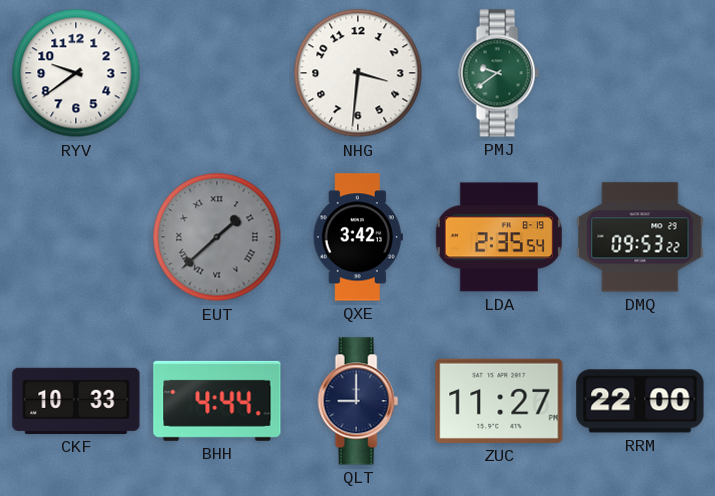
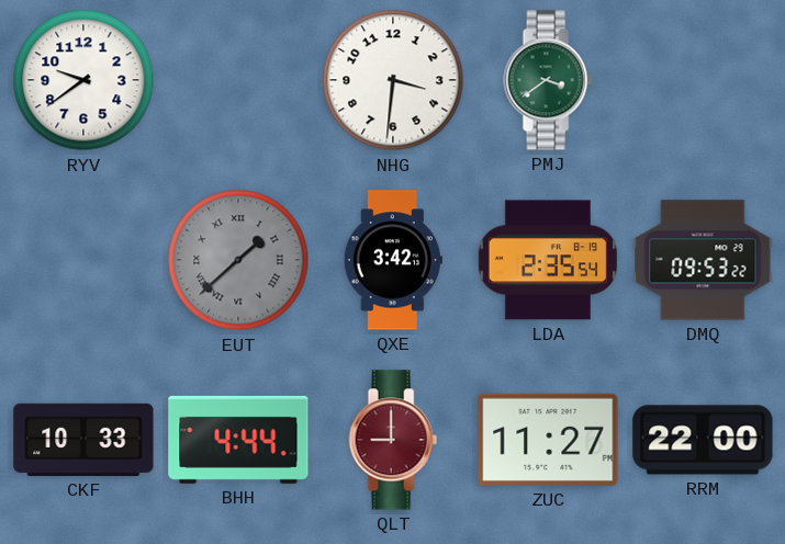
PMJ: 9:39 -> 3:39
QLT dial: navy -> burgundy
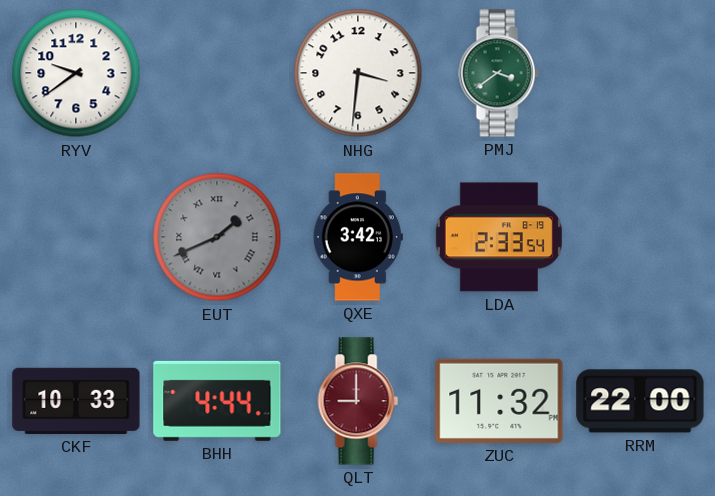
EUT: 1:38 -> 1:41
LDA: 2:35 -> 2:33
DMQ: 09:53 -> none
ZUC: 11:27 -> 11:32
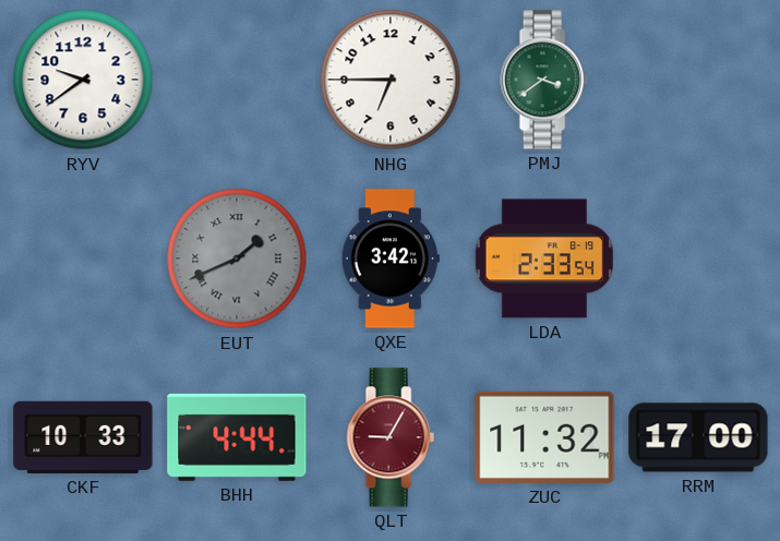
NHG: 3:31 -> 6:45
QLT: 9:00 -> 9:05
RRM: 22:00 -> 17:00
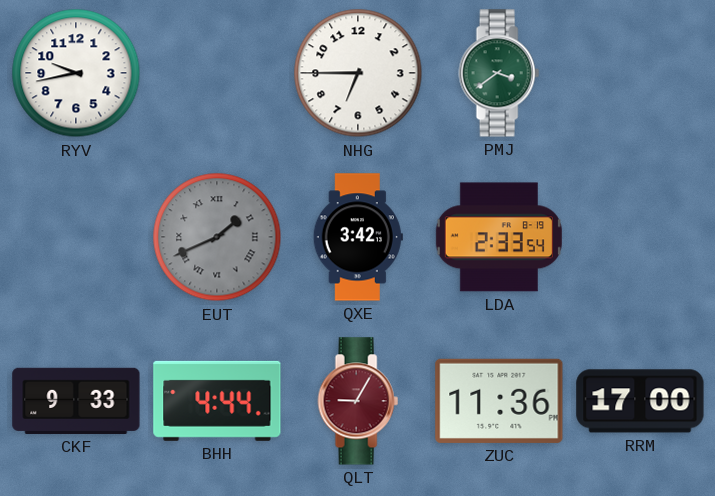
RYV: 9:39 -> 9:43
CKF: 10:33 -> 9:33
ZUC: 11:32 -> 11:36
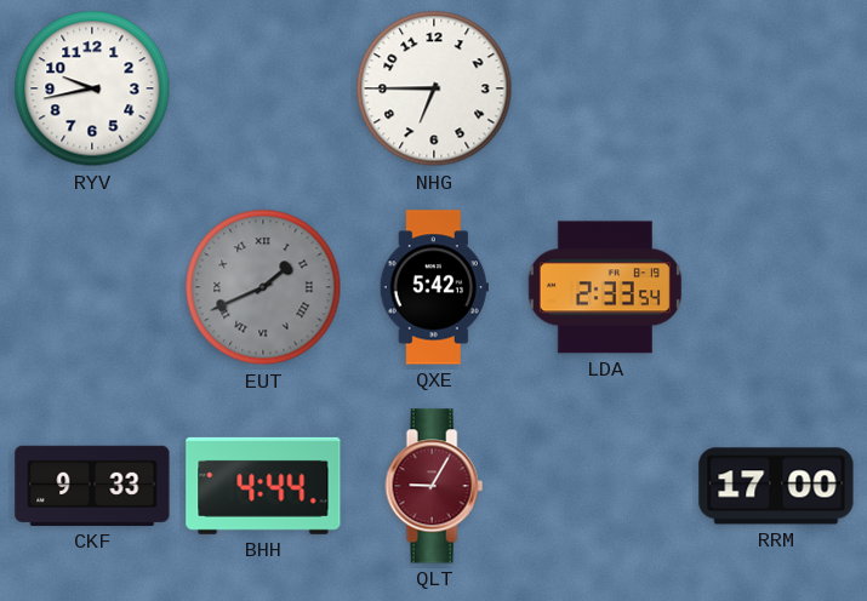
PMJ: 3:39 -> none
QXE: 3:42 -> 5:42
ZUC: 11:36 -> none
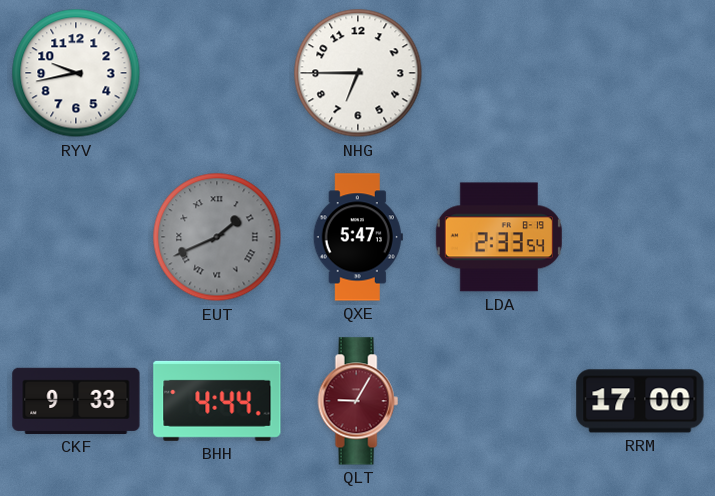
QXE: 5:42 -> 5:47
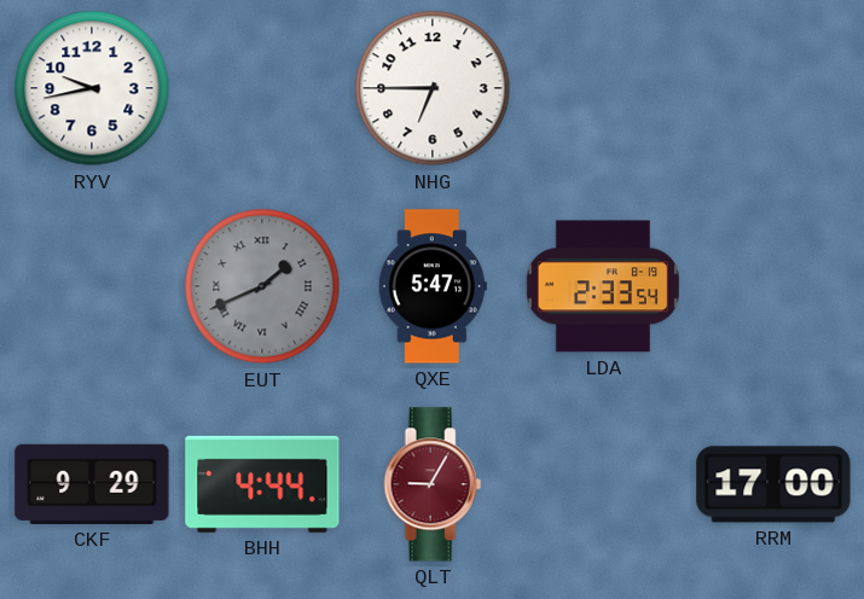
CKF: 9:33 -> 9:29
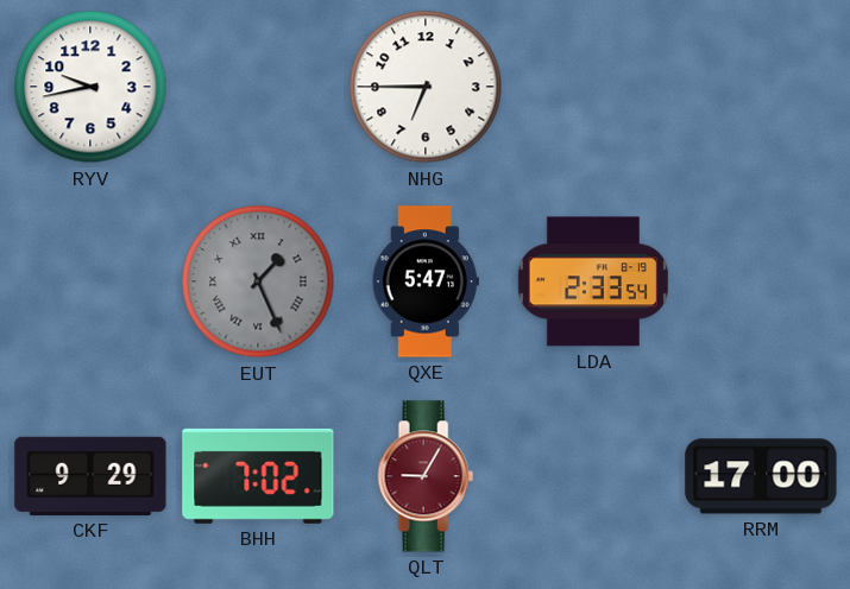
EUT: 1:41 -> 1:26
BHH: 4:44 -> 7:02
